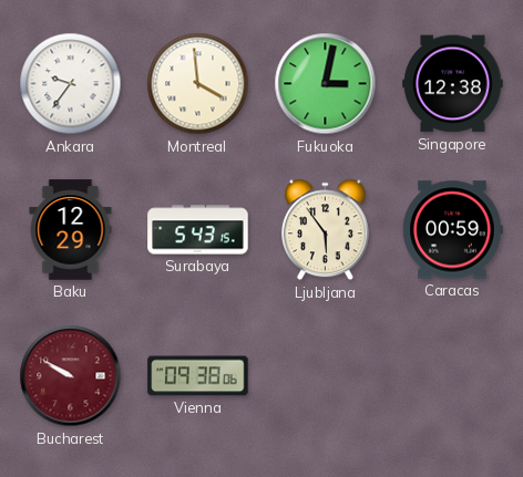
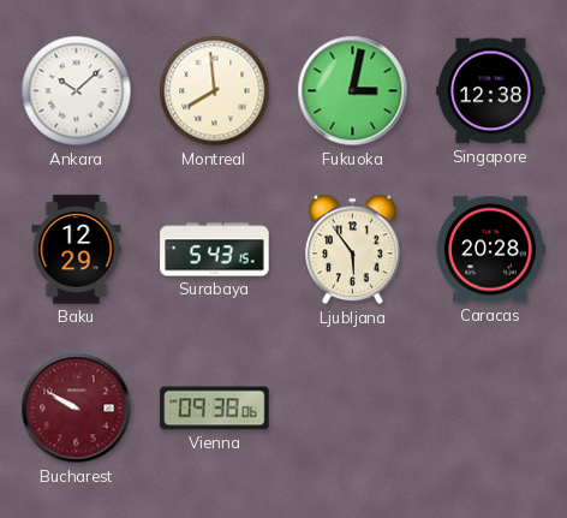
Ankara: 9:36 -> 10:08
Montreal: 3:59 -> 7:59
Caracas: 00:59 -> 20:28
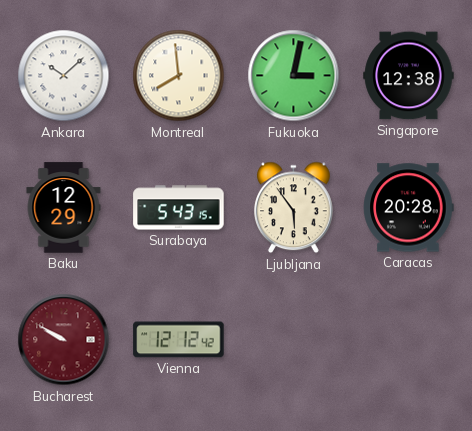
Vienna: 09:38 -> 12:12
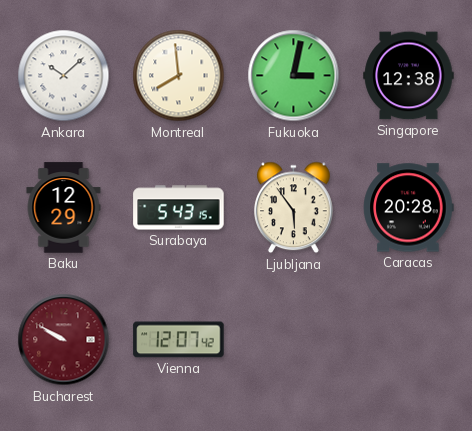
Vienna: 12:12 -> 12:07
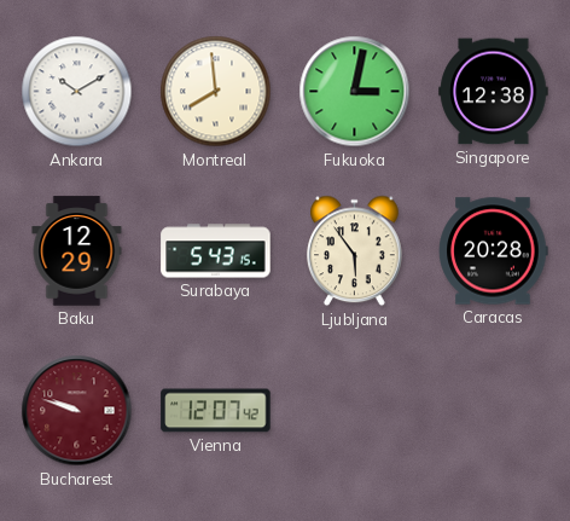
Ankara: 10:08 -> 10:10
Bucharest: 9:50 -> 9:48
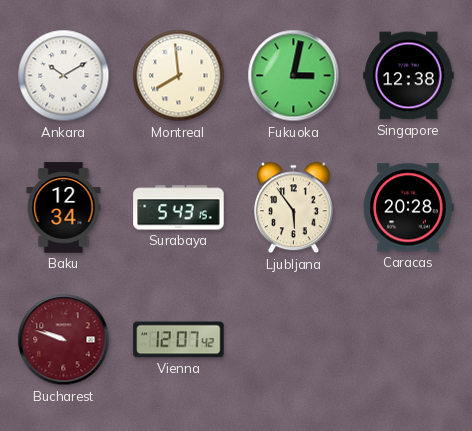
Baku: 12:29 -> 12:34
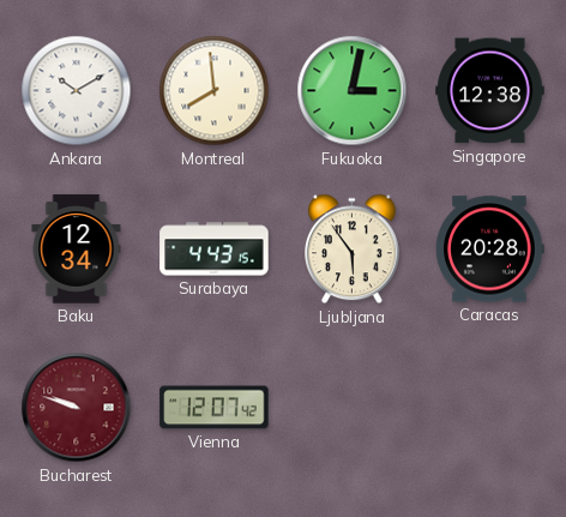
Surabaya: 5:43 -> 4:43
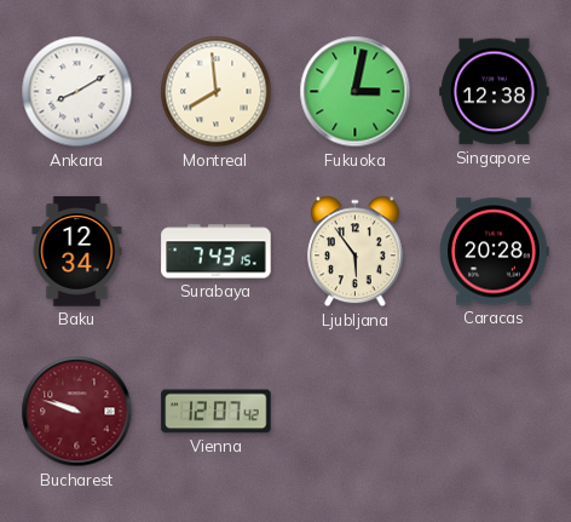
Ankara: 10:10 -> 8:10
Surabaya: 4:43 -> 7:43
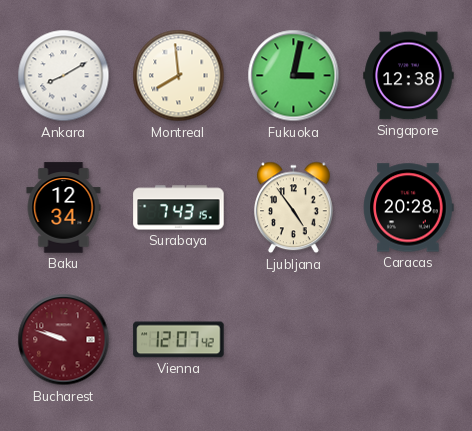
Ljubljana: 5:54 -> 4:54
